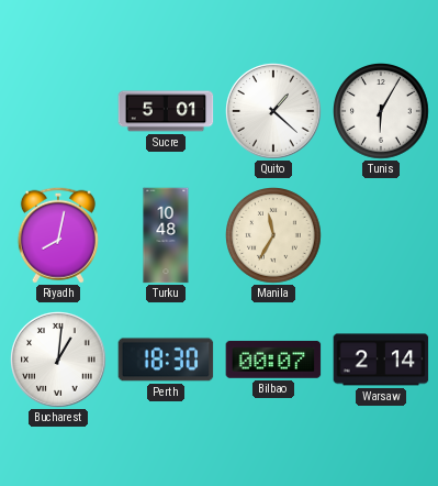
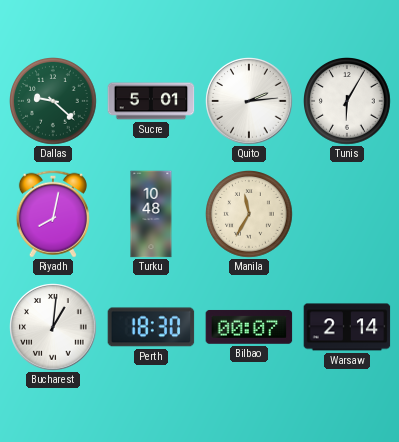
Dallas: none -> 9:22
Quito: 1:22 -> 2:14
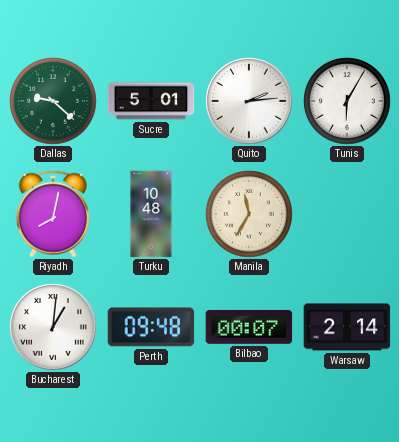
Perth: 18:30 -> 09:48
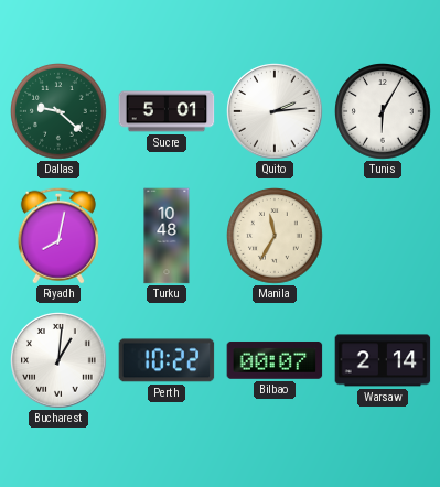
Perth: 09:48 -> 10:22
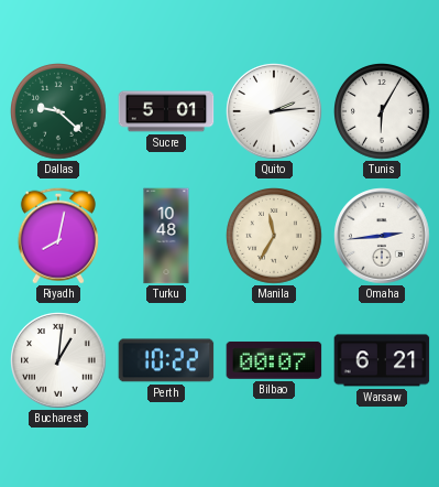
Omaha: none -> 2:44
Warsaw: 2:14 -> 6:21
